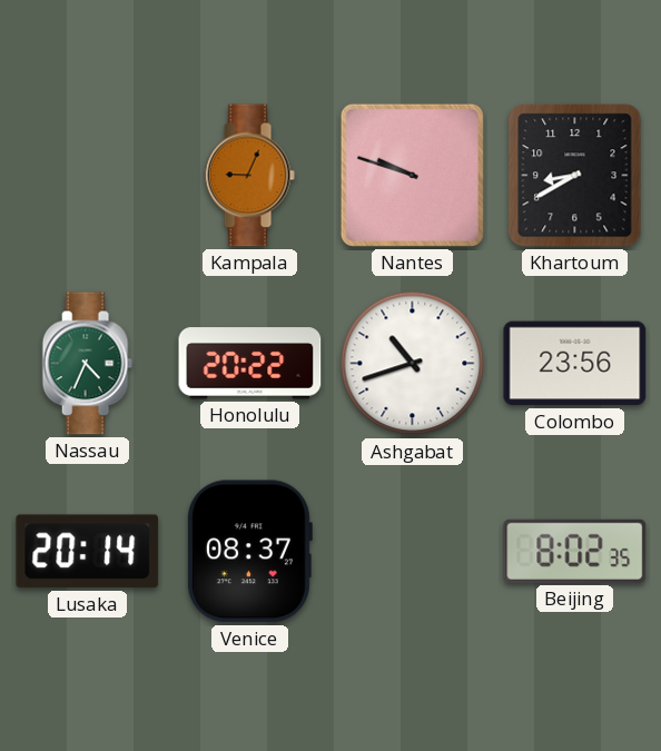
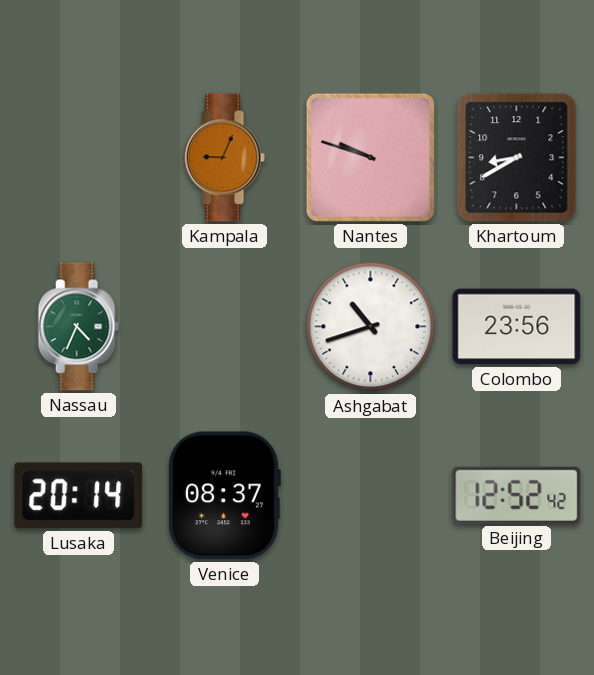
Honolulu: 20:22 -> none
Beijing: 8:02 -> 12:52
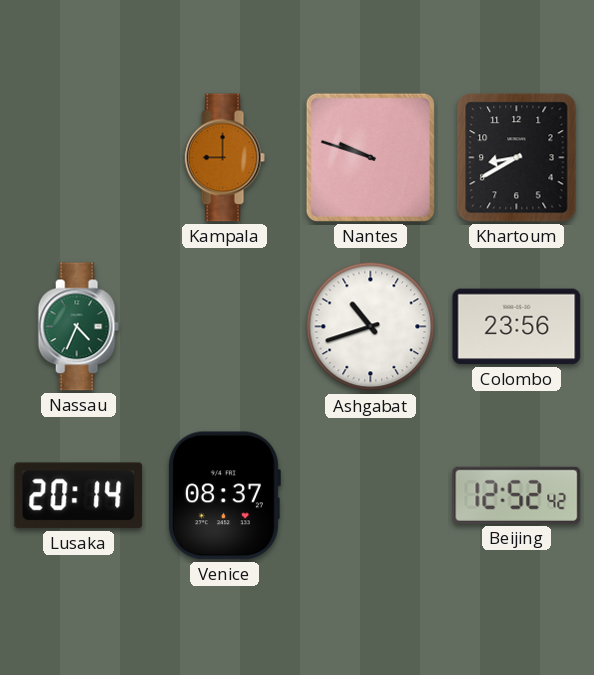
Kampala: 9:04 -> 9:00
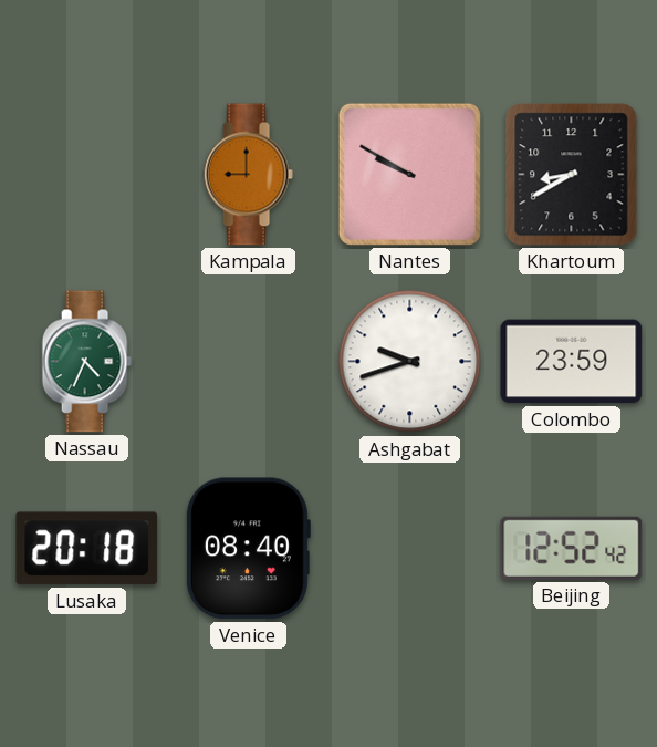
Nantes: 9:48 -> 9:50
Ashgabat: 10:42 -> 9:42
Colombo: 23:56 -> 23:59
Lusaka: 20:14 -> 20:18
Venice: 08:37 -> 08:40
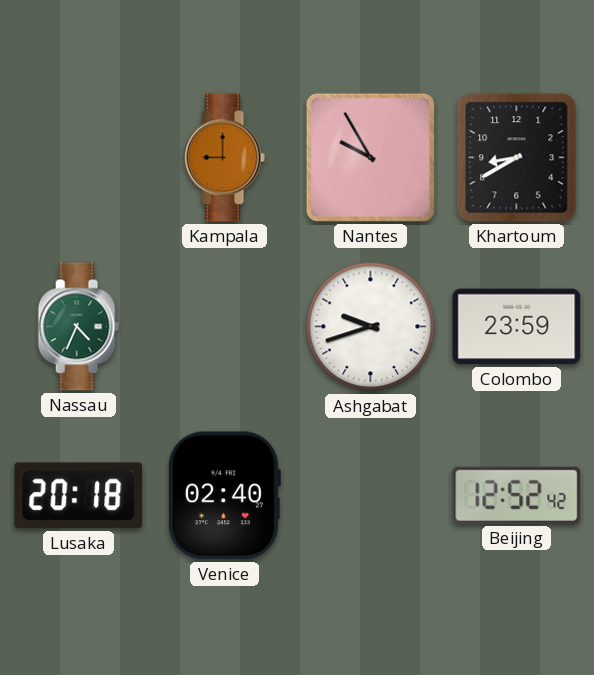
Nantes: 9:50 -> 9:55
Venice: 08:40 -> 02:40
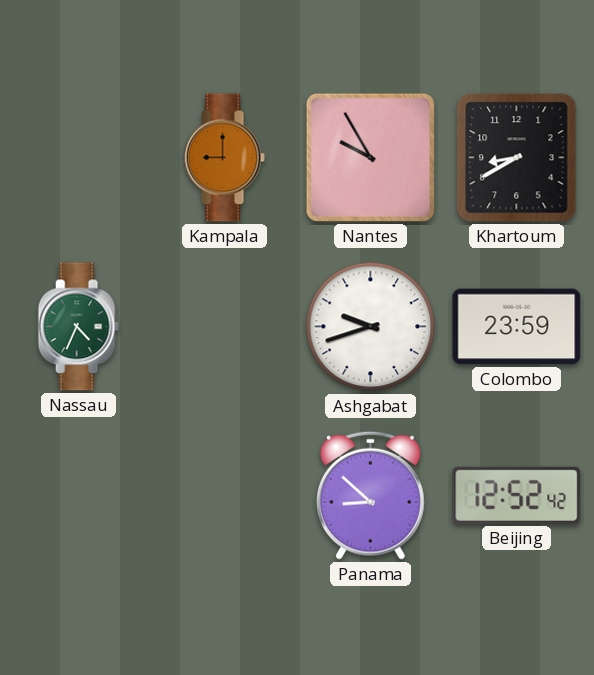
Lusaka: 20:18 -> none
Venice: 02:40 -> none
Panama: none -> 8:52
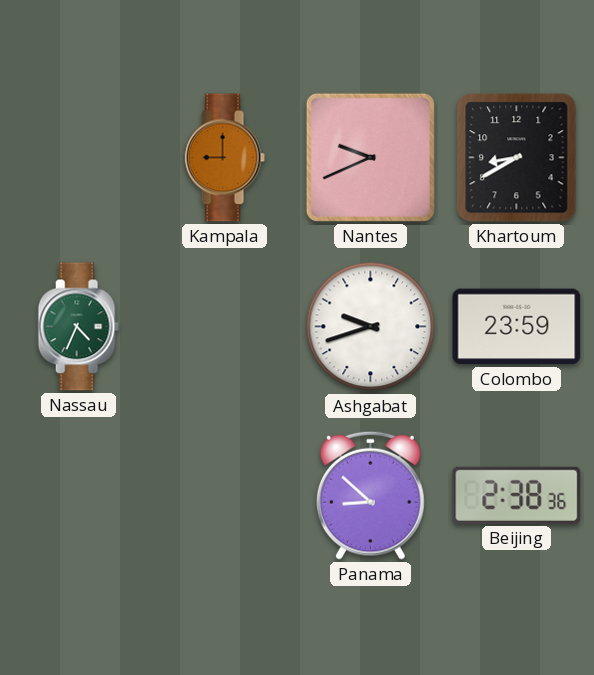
Nantes: 9:55 -> 9:41
Beijing: 12:52 -> 2:38
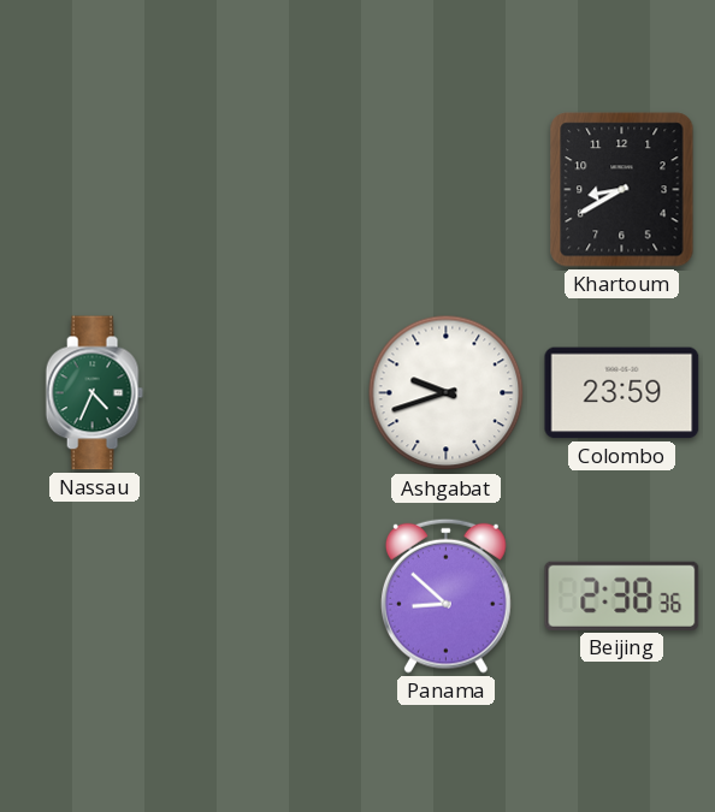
Kampala: 9:00 -> none
Nantes: 9:41 -> none
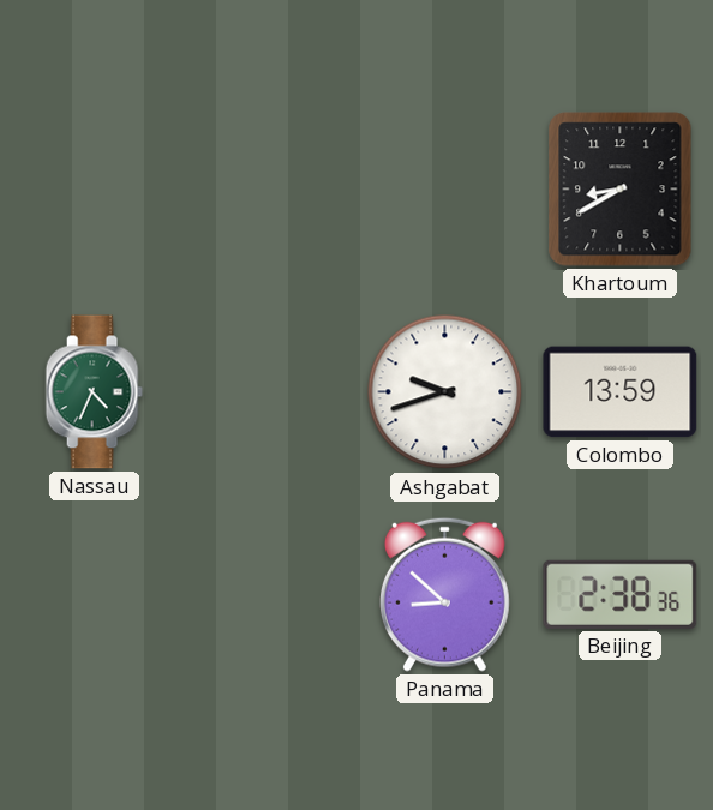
Colombo: 23:59 -> 13:59
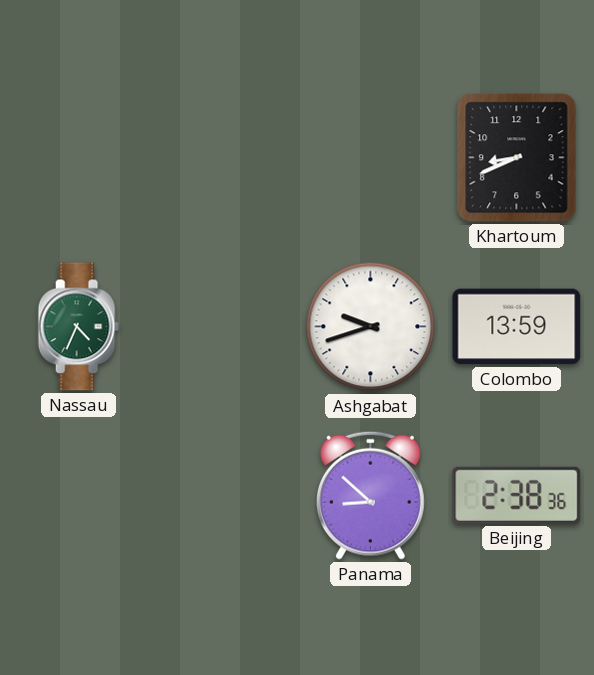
Khartoum: 8:40 -> 8:41
